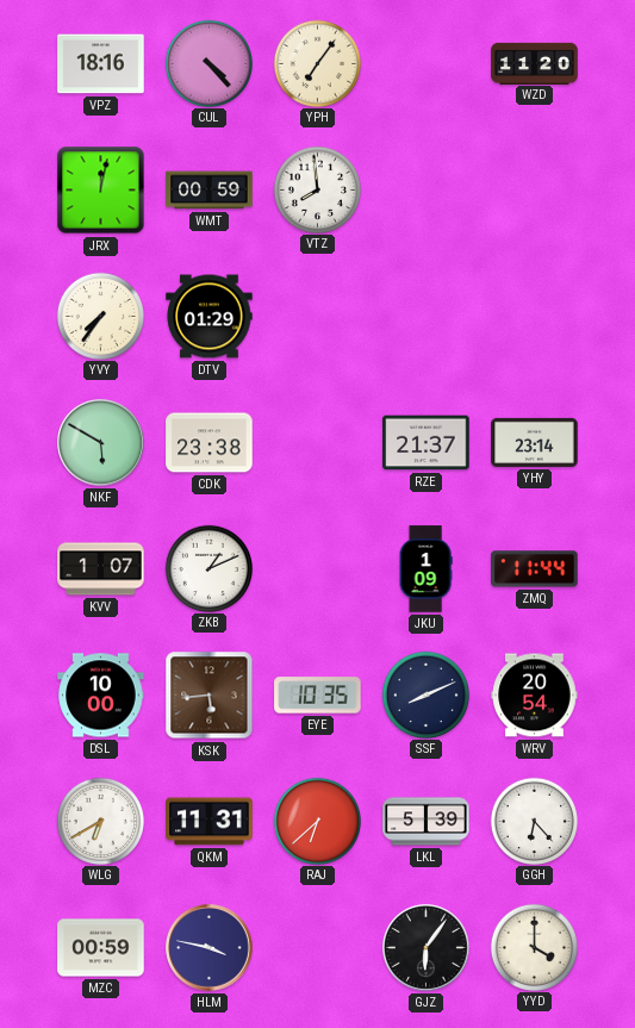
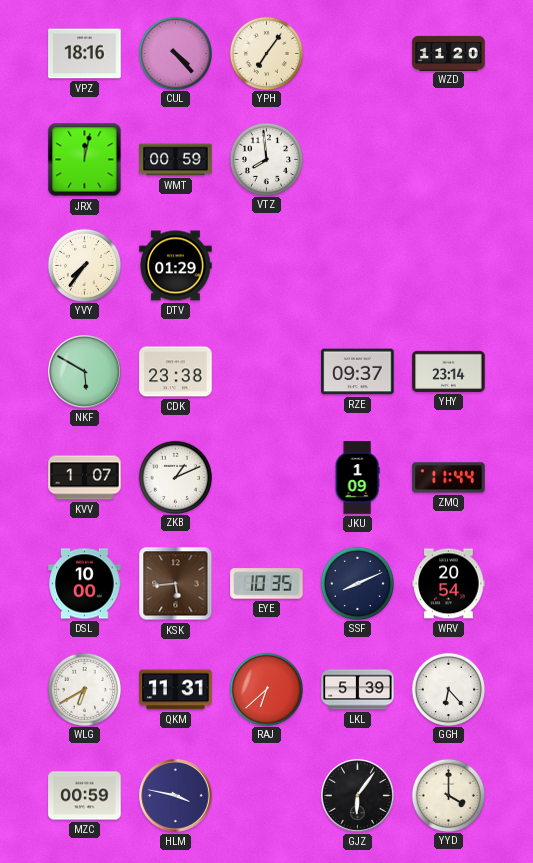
RZE: 21:37 -> 09:37
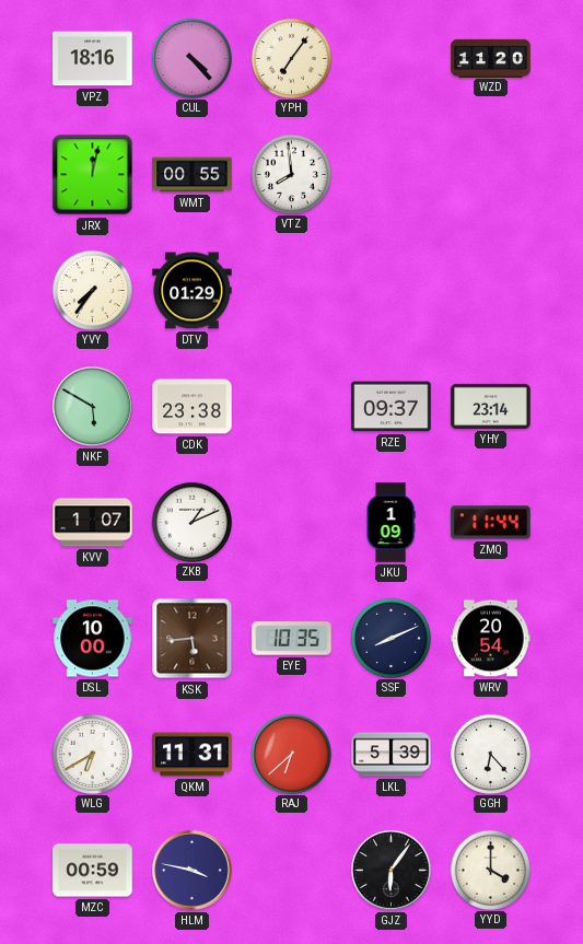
WMT: 00:59 -> 00:55
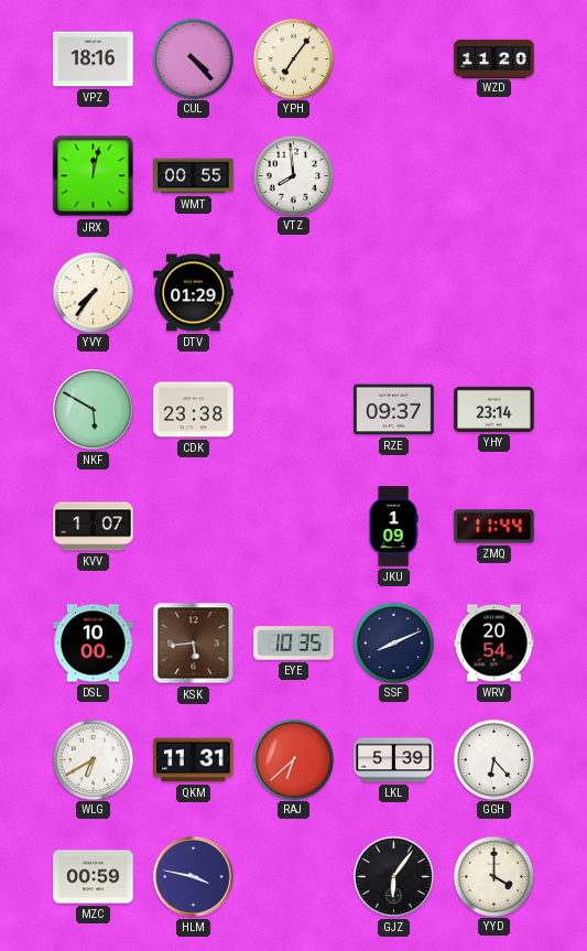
ZKB: 1:11 -> none
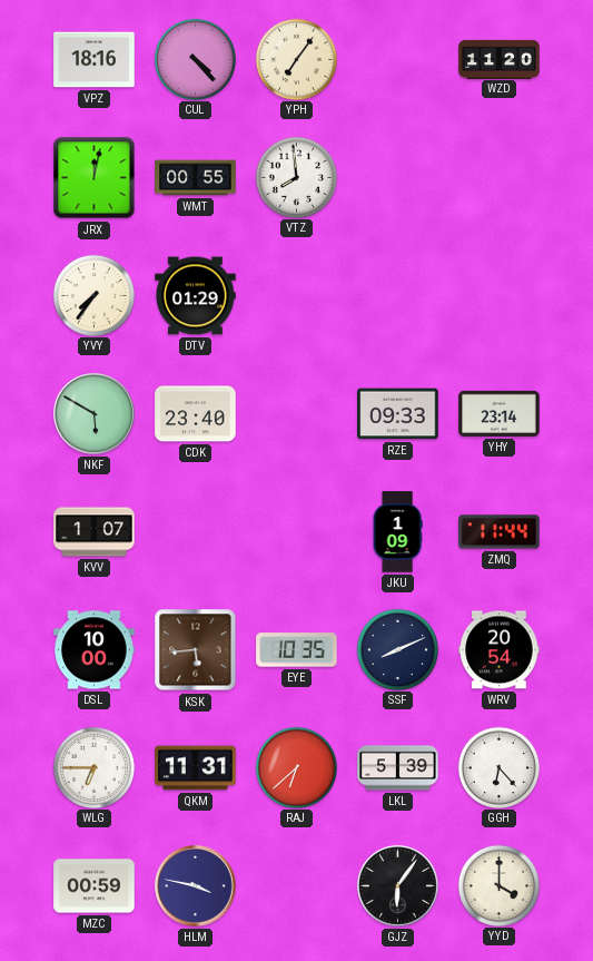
CDK: 23:38 -> 23:40
RZE: 09:37 -> 09:33
WLG: 6:40 -> 6:45
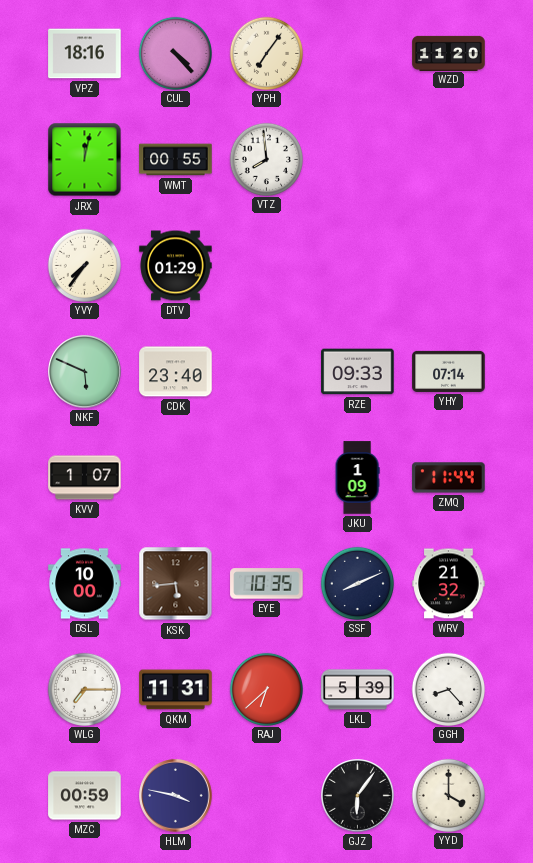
NKF: 5:50 -> 5:49
YHY: 23:14 -> 07:14
WRV: 20:54 -> 21:32
WLG: 6:45 -> 7:15
GGH: 6:23 -> 8:23
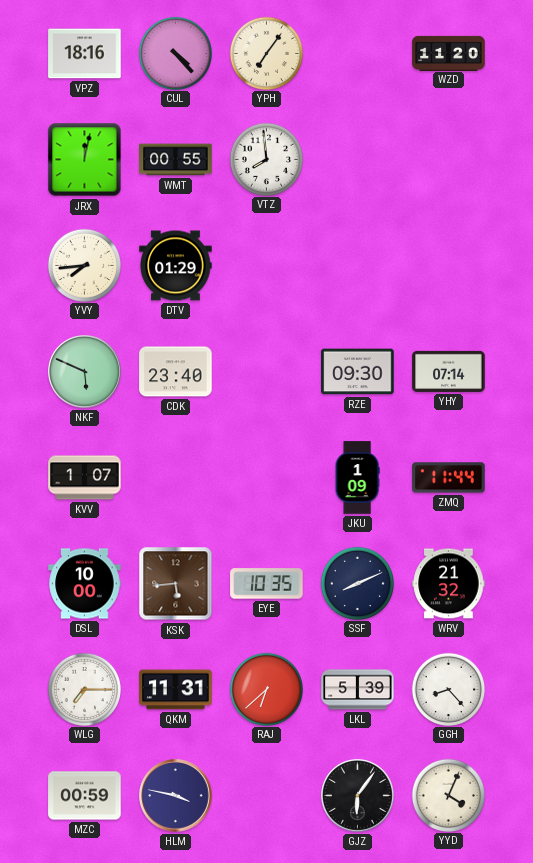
YVY: 7:36 -> 7:44
RZE: 09:33 -> 09:30
YYD: 4:00 -> 4:04
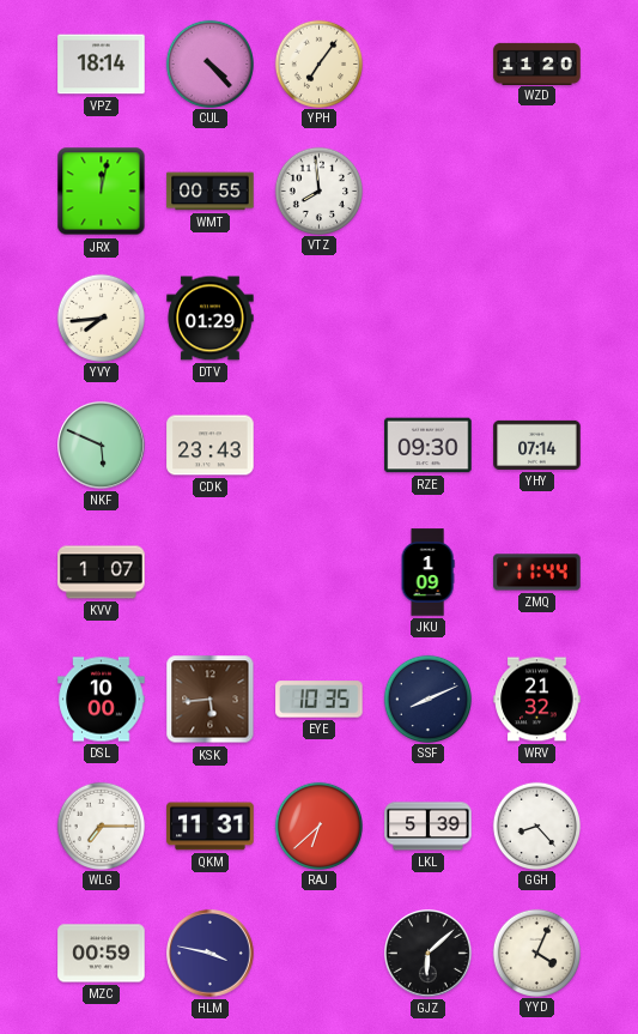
VPZ: 18:16 -> 18:14
CDK: 23:40 -> 23:43
GJZ: 6:06 -> 6:08
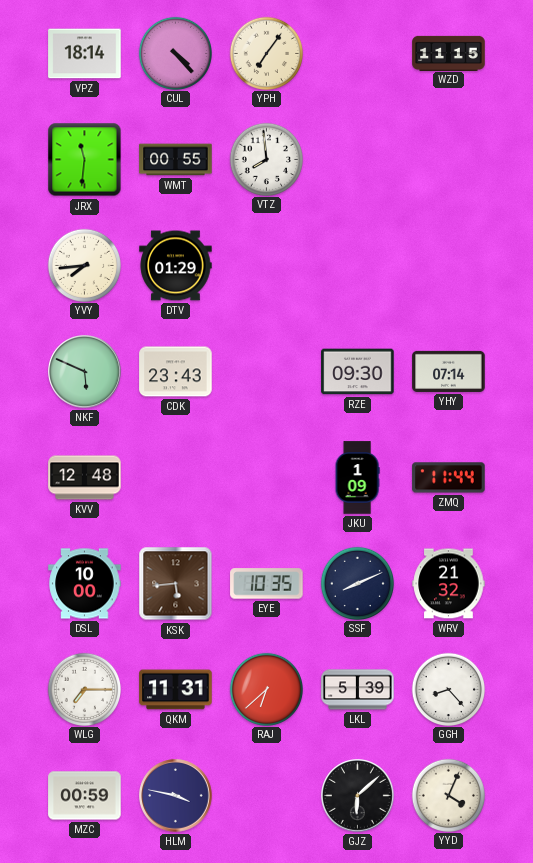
WZD: 11:20 -> 11:15
JRX: 12:02 -> 11:31
KVV: 1:07 -> 12:48
